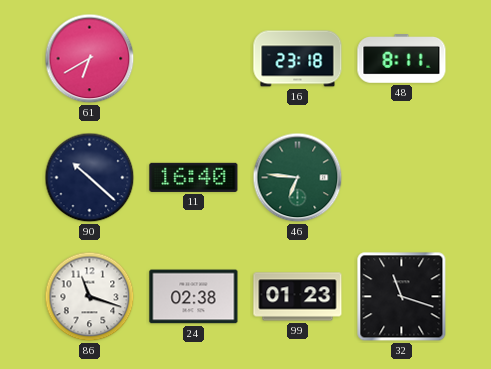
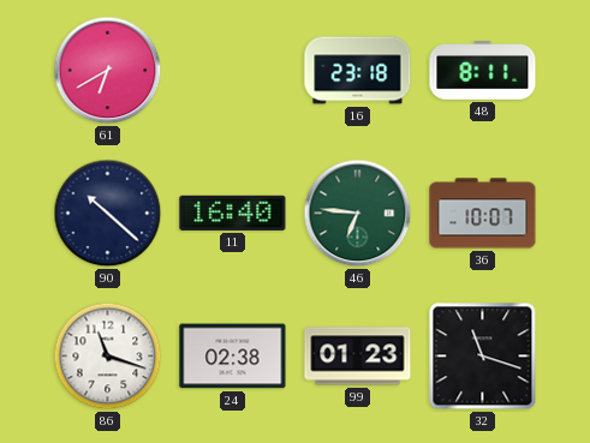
36: none -> 10:07
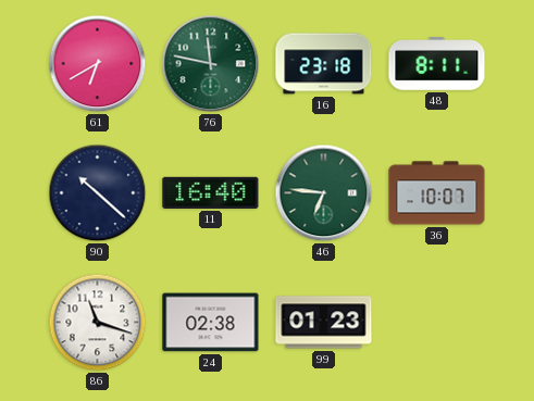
76: none -> 11:47
32: 11:18 -> none
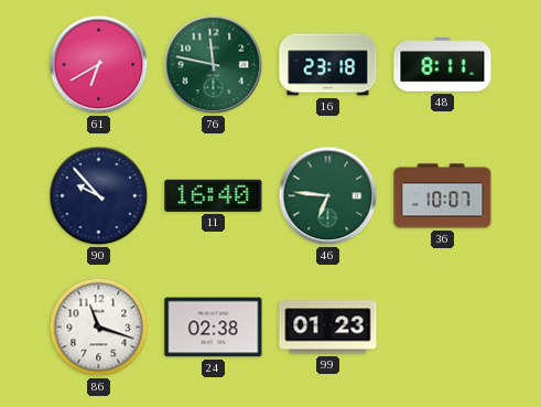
90: 10:22 -> 9:53
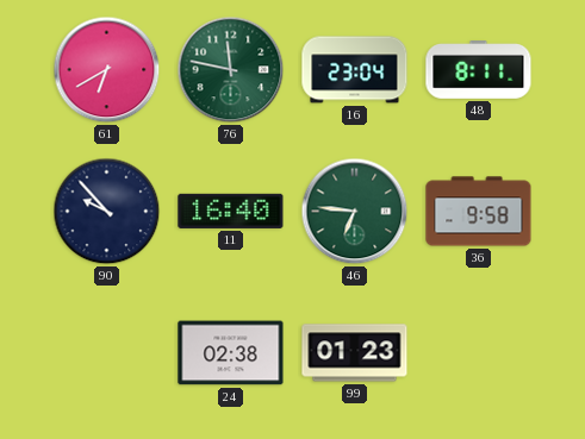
16: 23:18 -> 23:04
36: 10:07 -> 9:58
86: 11:18 -> none
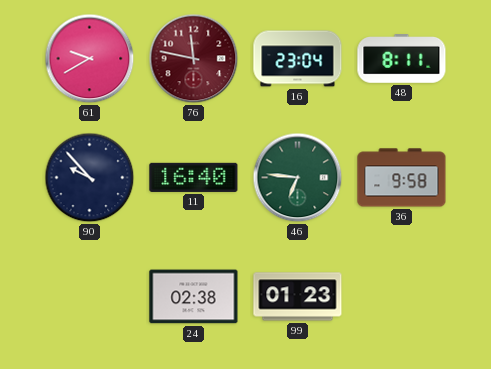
61: 6:40 -> 9:40
76 dial: green -> burgundy
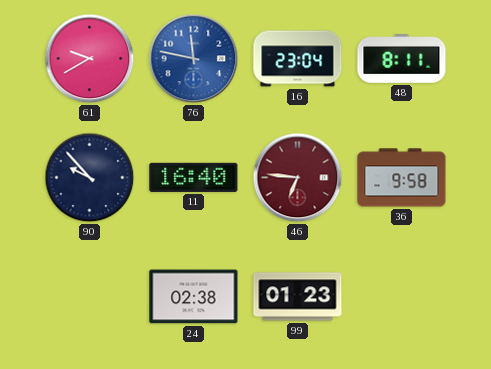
76 dial: burgundy -> blue
46 dial: green -> burgundy
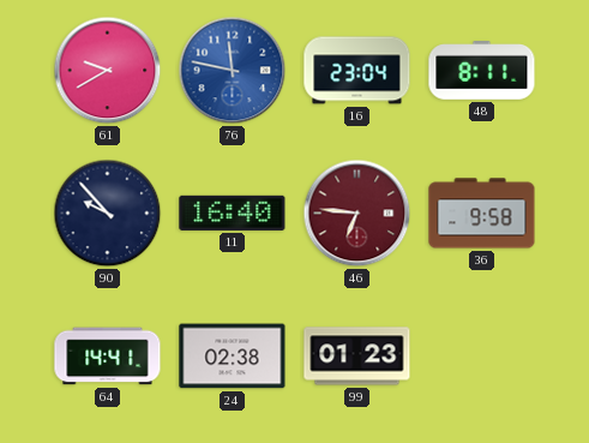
64: none -> 14:41
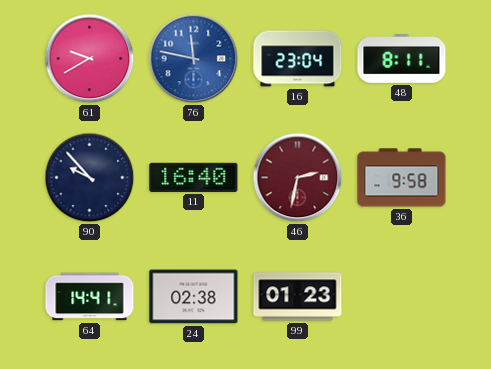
46: 6:46 -> 2:32
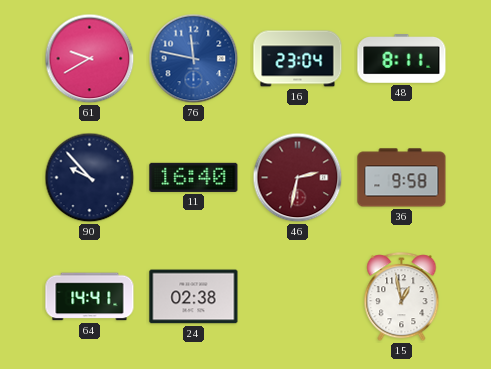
99: 01:23 -> none
15: none -> 12:58
